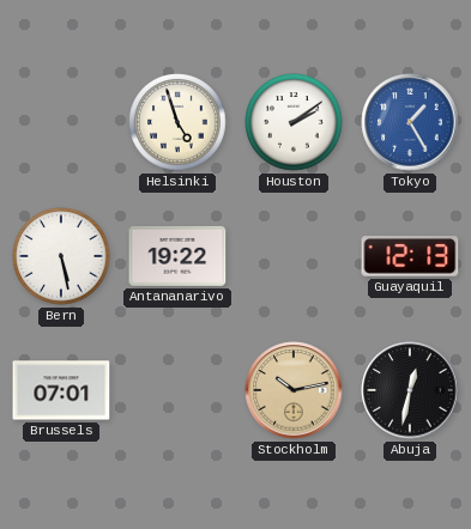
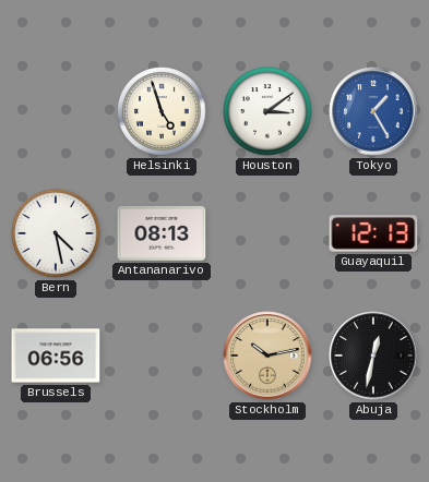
Houston: 2:09 -> 3:09
Bern: 5:28 -> 4:28
Antananarivo: 19:22 -> 08:13
Brussels: 07:01 -> 06:56
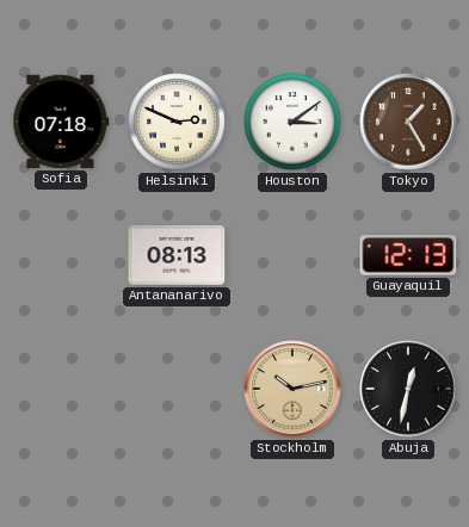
Sofia: none -> 07:18
Helsinki: 4:57 -> 2:49
Tokyo dial: blue -> brown
Bern: 4:28 -> none
Brussels: 06:56 -> none
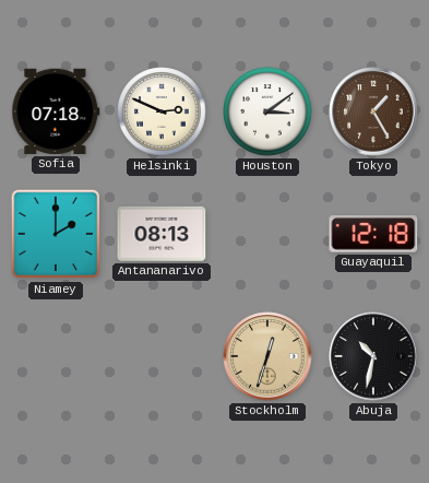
Niamey: none -> 2:00
Guayaquil: 12:13 -> 12:18
Stockholm: 10:13 -> 12:33
Abuja: 12:32 -> 10:32
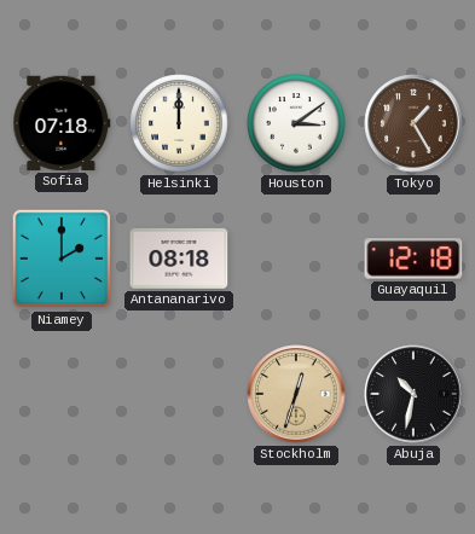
Helsinki: 2:49 -> 12:00
Antananarivo: 08:13 -> 08:18
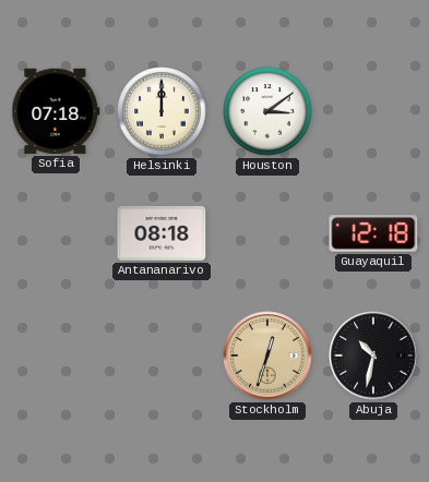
Tokyo: 1:25 -> none
Niamey: 2:00 -> none
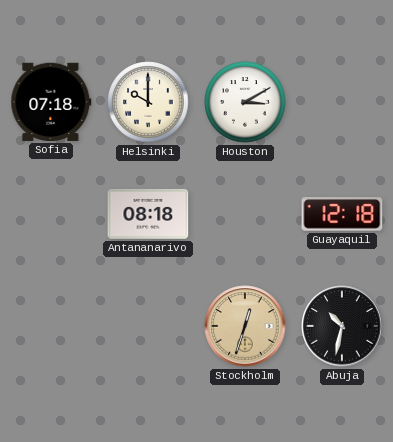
Helsinki: 12:00 -> 10:00
Houston: 3:09 -> 3:10
